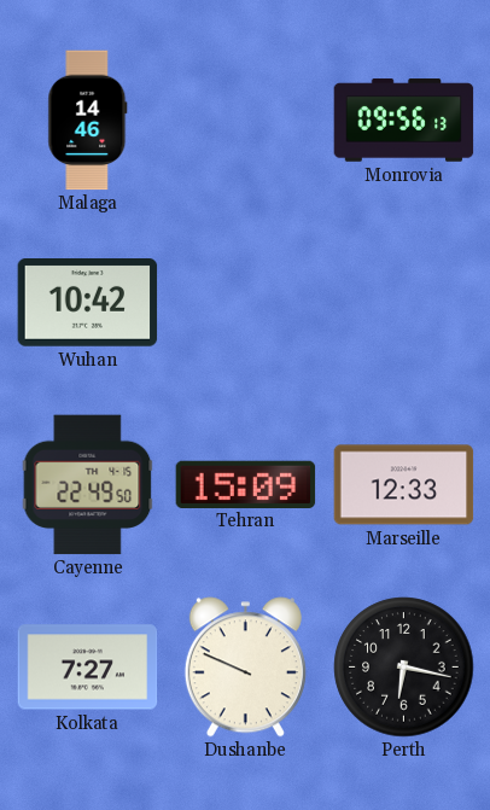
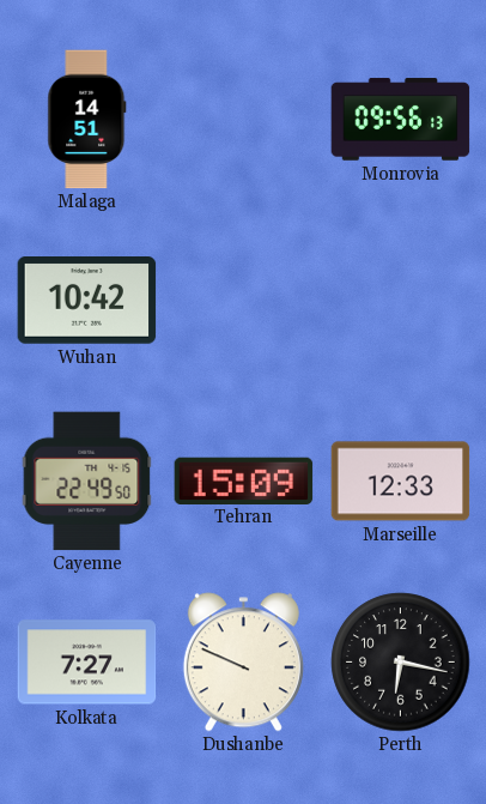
Malaga: 14:46 -> 14:51
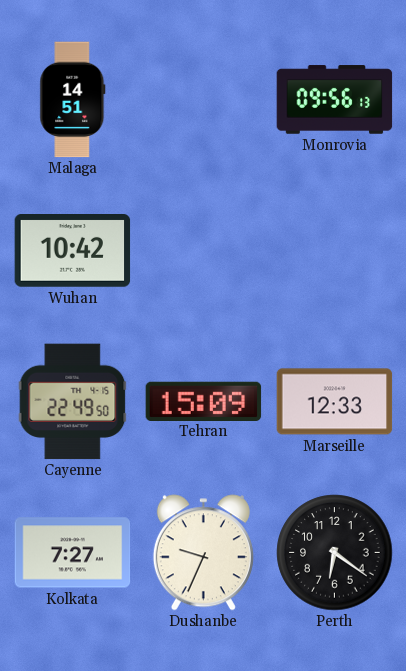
Dushanbe: 9:49 -> 9:34
Perth: 6:17 -> 6:21
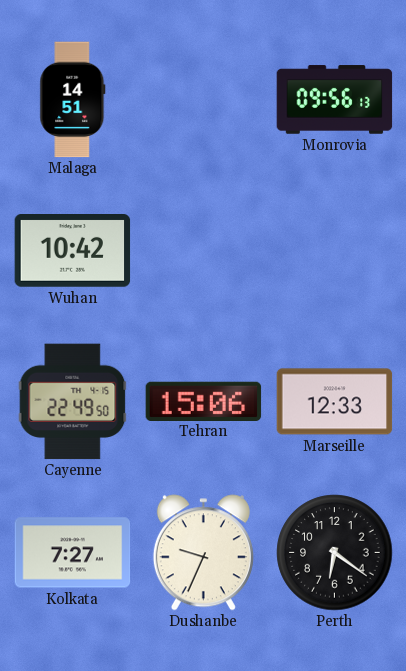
Tehran: 15:09 -> 15:06
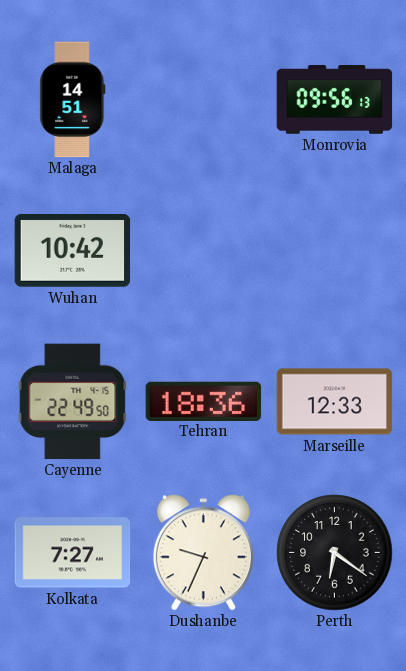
Tehran: 15:06 -> 18:36
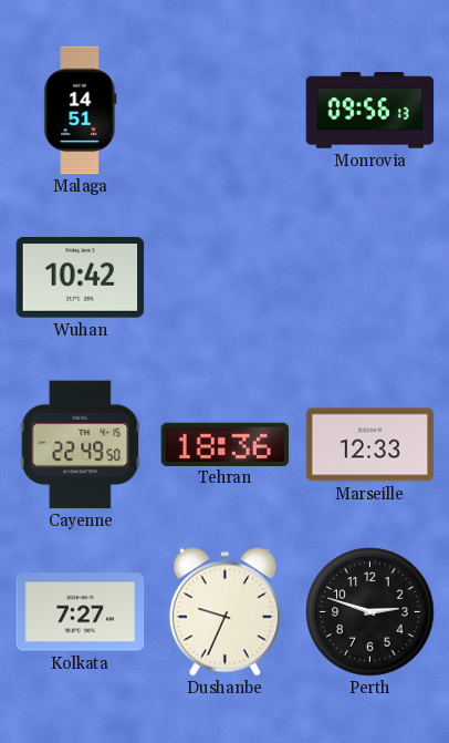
Perth: 6:21 -> 2:48
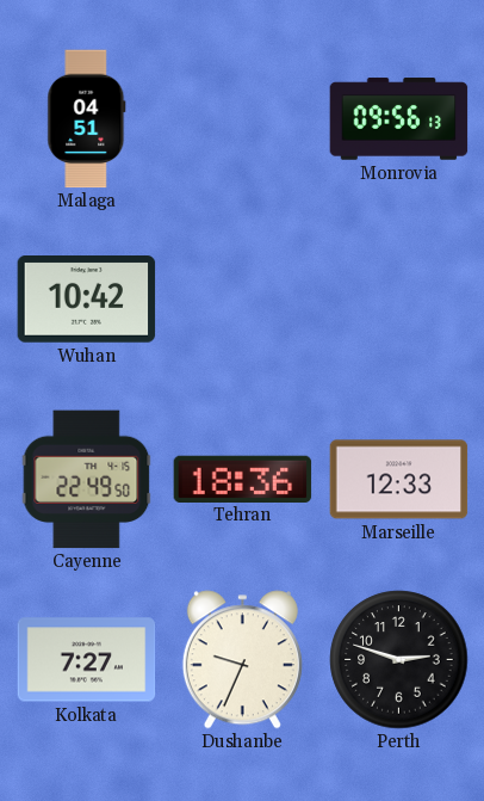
Malaga: 14:51 -> 04:51
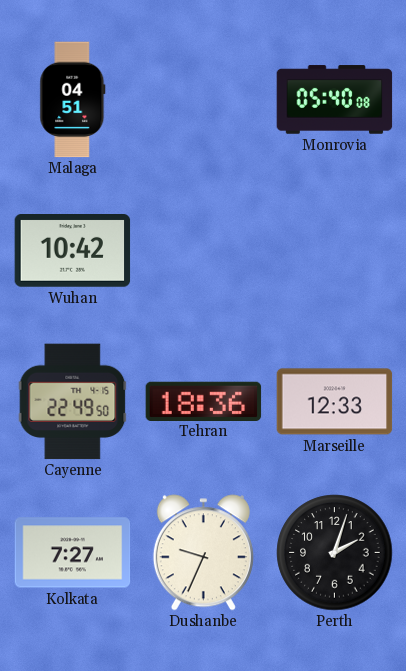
Monrovia: 09:56 -> 05:40
Perth: 2:48 -> 2:03
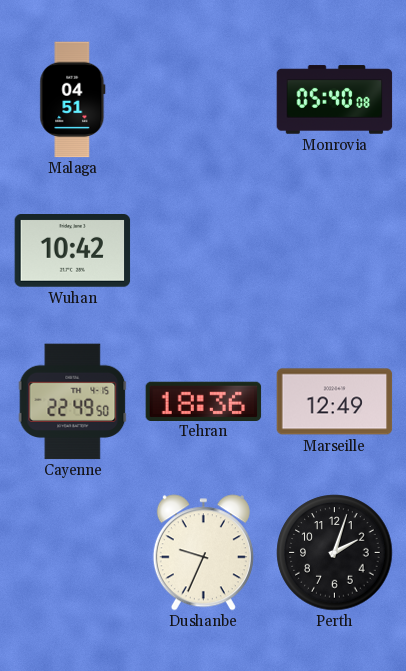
Marseille: 12:33 -> 12:49
Kolkata: 7:27 -> none
